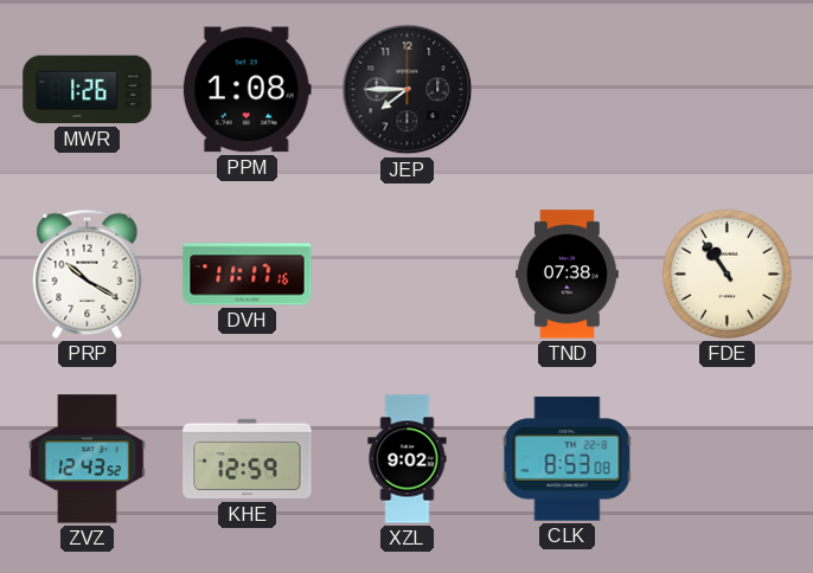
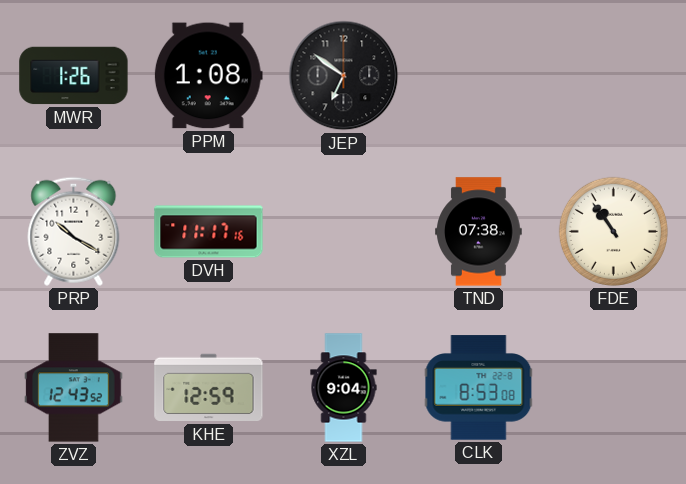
JEP: 7:45 -> 6:51
XZL: 9:02 -> 9:04
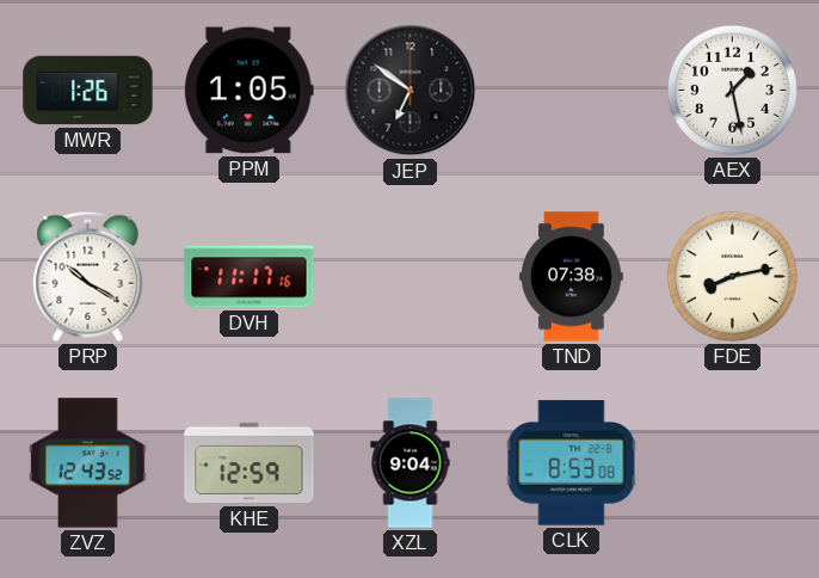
PPM: 1:08 -> 1:05
AEX: none -> 1:28
FDE: 10:54 -> 8:13
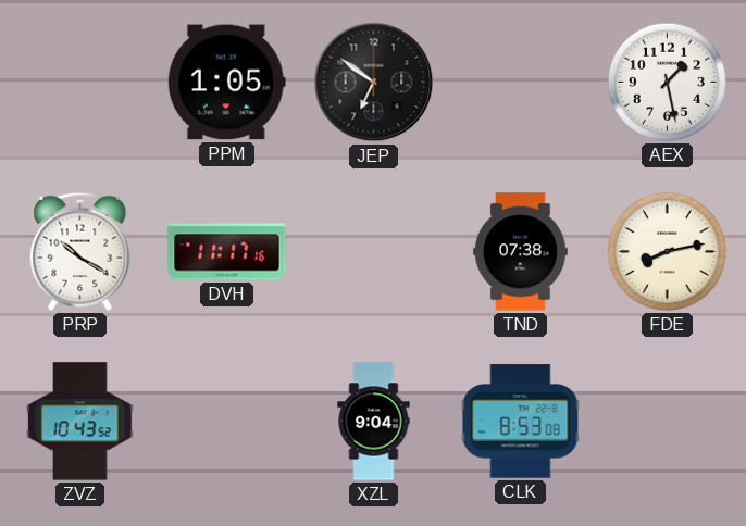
MWR: 1:26 -> none
ZVZ: 12:43 -> 10:43
KHE: 12:59 -> none
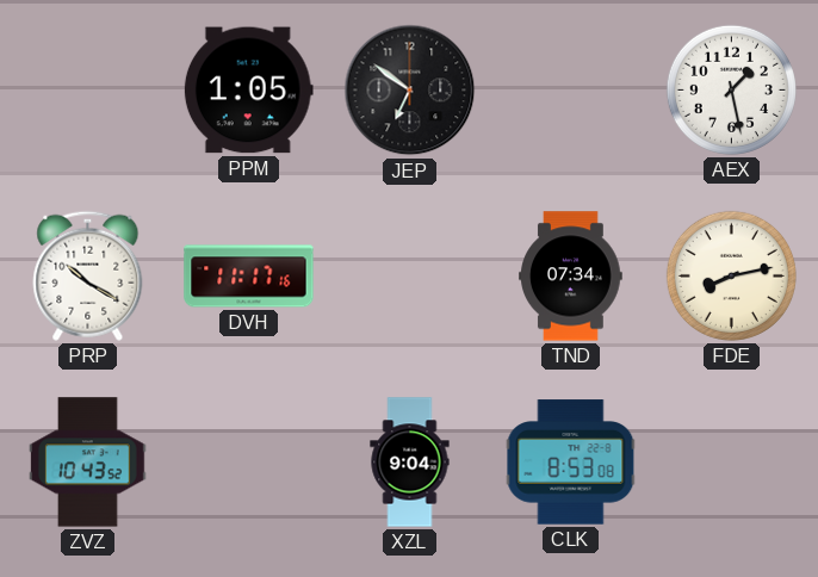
TND: 07:38 -> 07:34
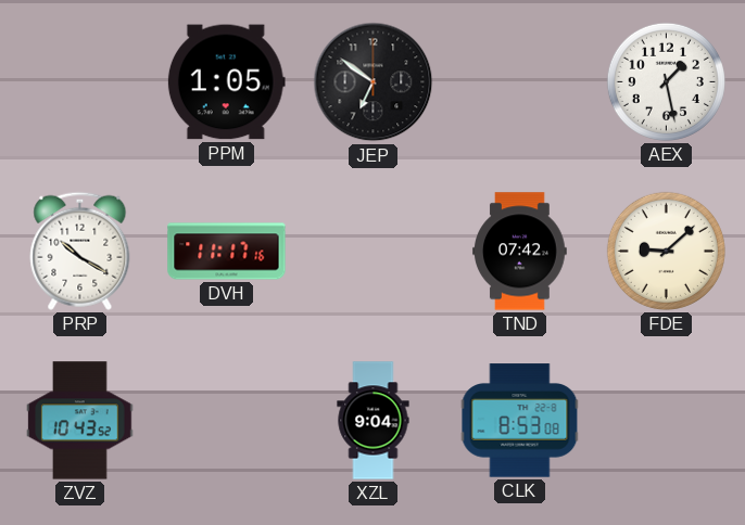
TND: 07:34 -> 07:42
FDE: 8:13 -> 9:08
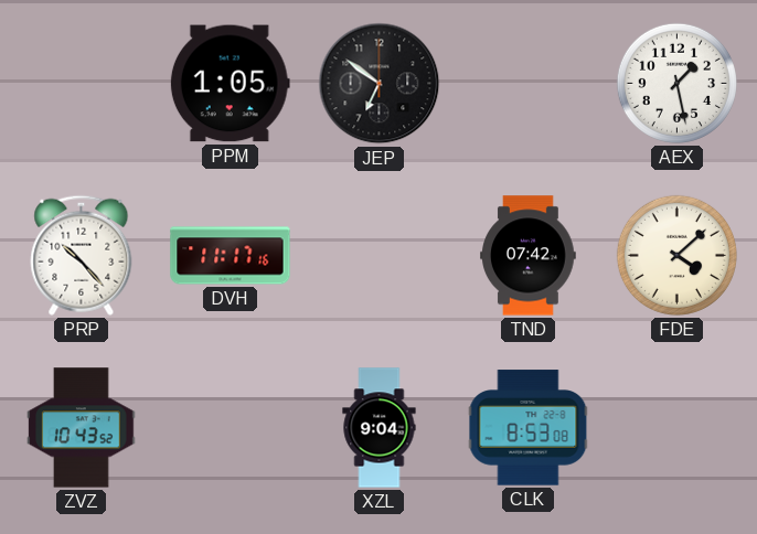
PRP: 10:20 -> 10:23
FDE: 9:08 -> 4:08
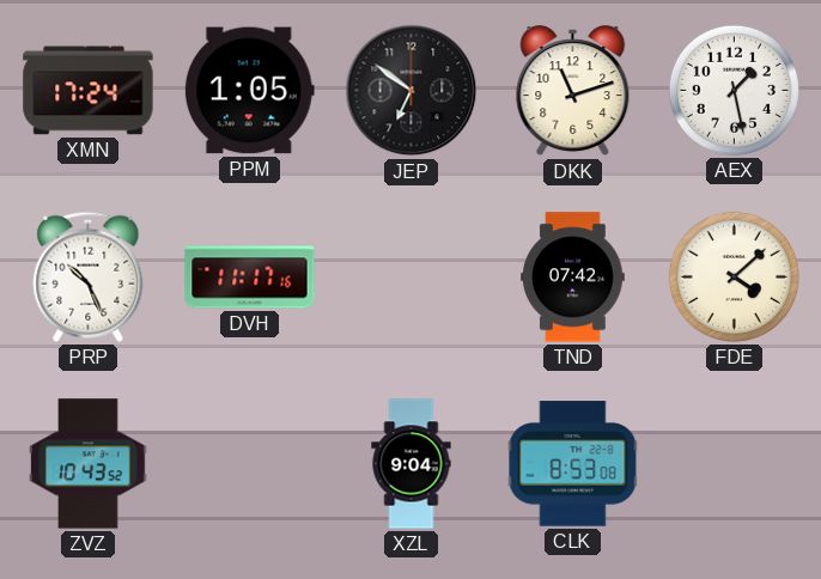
XMN: none -> 17:24
DKK: none -> 11:12
PRP: 10:23 -> 10:26
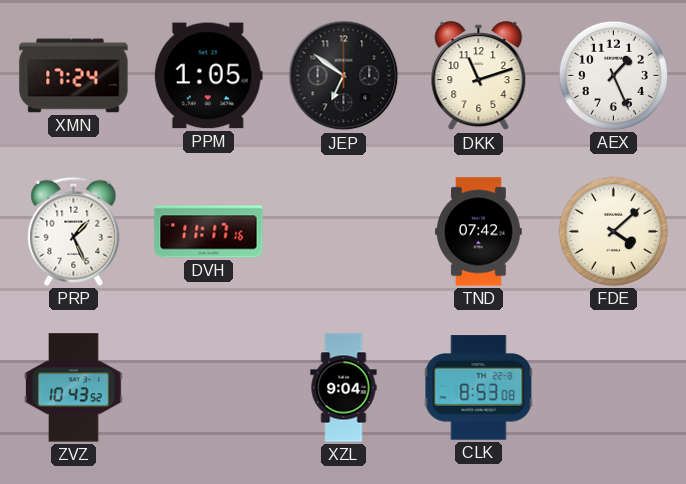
AEX: 1:28 -> 1:26
PRP: 10:26 -> 1:26
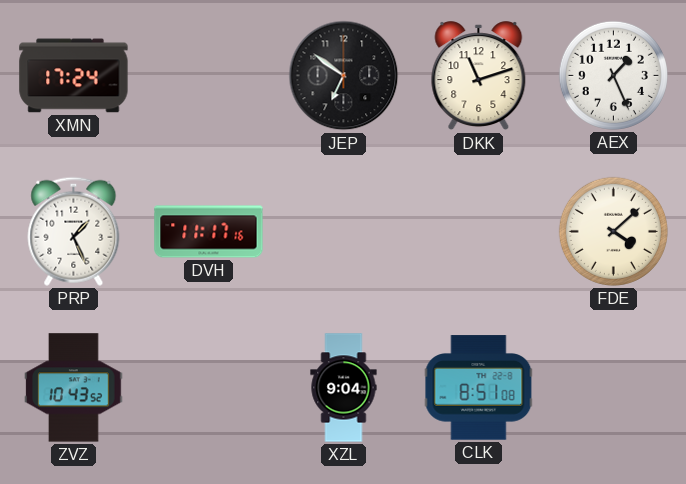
PPM: 1:05 -> none
TND: 07:42 -> none
CLK: 8:53 -> 8:51
